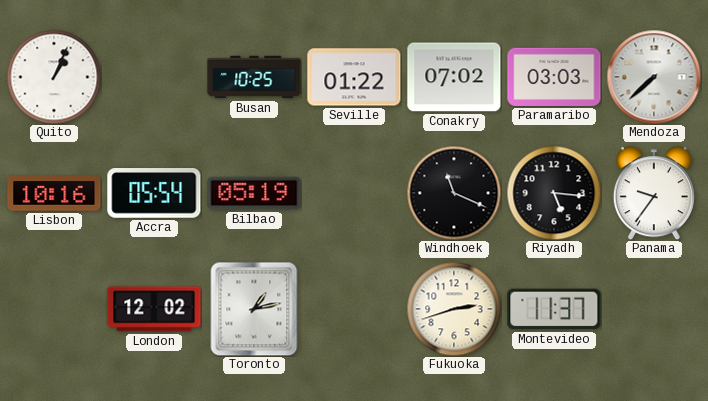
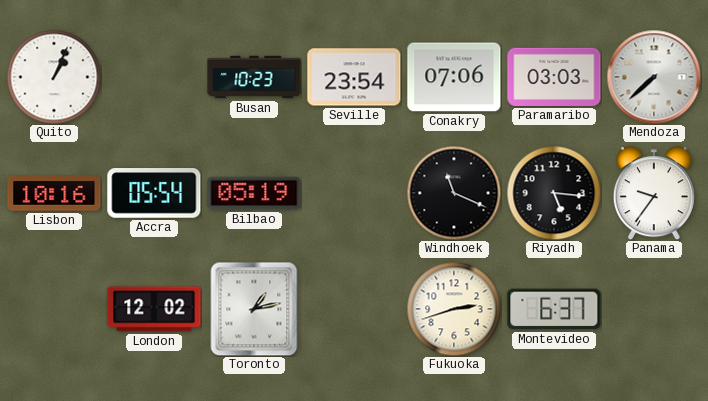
Busan: 10:25 -> 10:23
Seville: 01:22 -> 23:54
Conakry: 07:02 -> 07:06
Montevideo: 11:37 -> 6:37
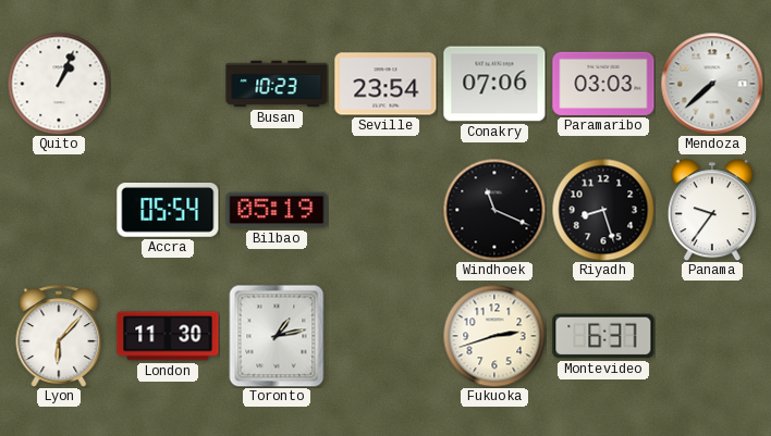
Lisbon: 10:16 -> none
Riyadh: 5:16 -> 8:27
Lyon: none -> 6:07
London: 12:02 -> 11:30
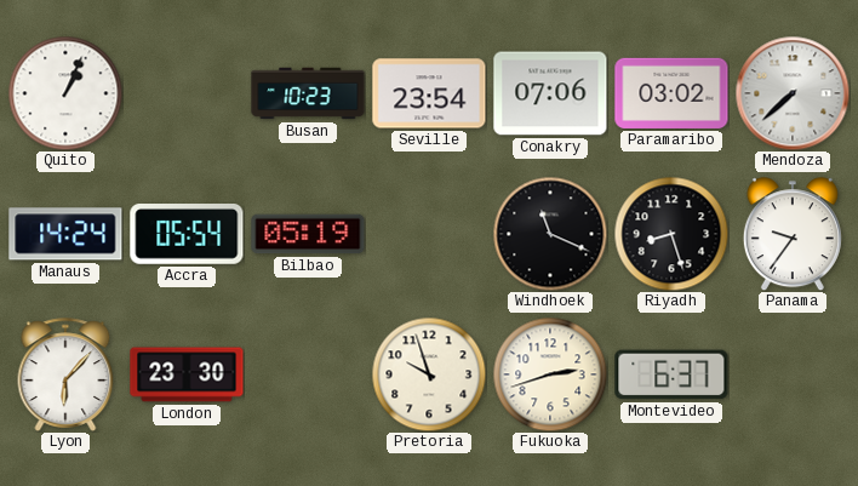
Paramaribo: 03:03 -> 03:02
Manaus: none -> 14:24
London: 11:30 -> 23:30
Toronto: 1:13 -> none
Pretoria: none -> 9:57
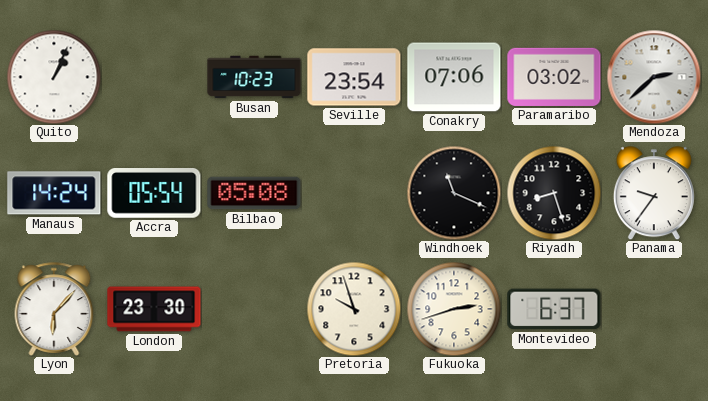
Mendoza: 7:38 -> 2:38
Bilbao: 05:19 -> 05:08
